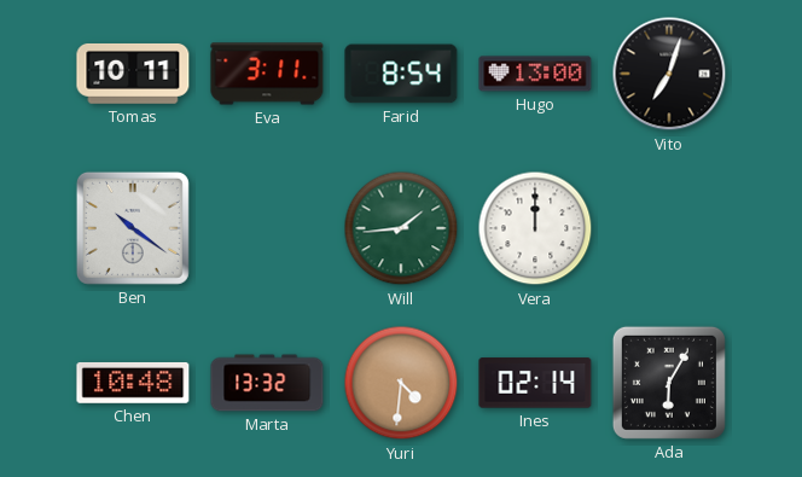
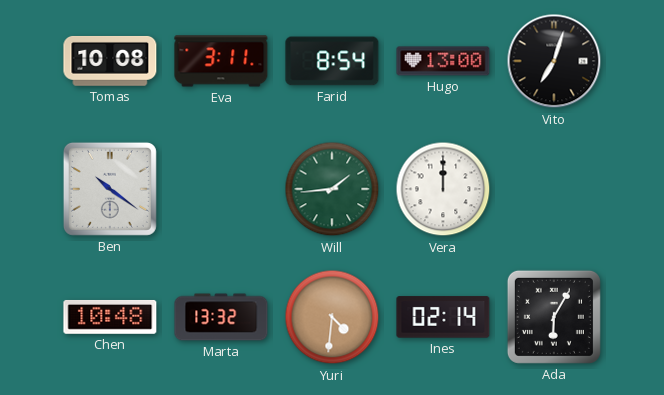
Tomas: 10:11 -> 10:08
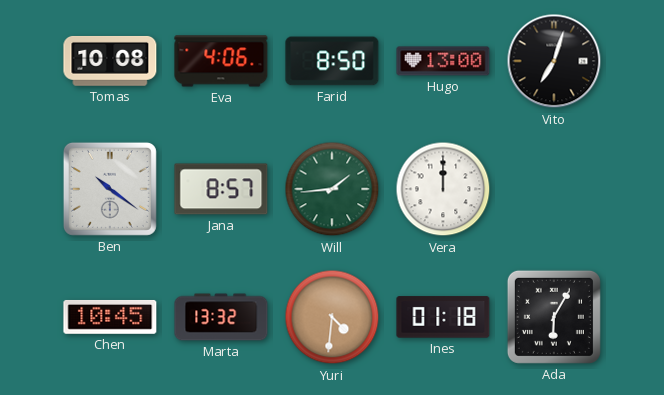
Eva: 3:11 -> 4:06
Farid: 8:54 -> 8:50
Jana: none -> 8:57
Chen: 10:48 -> 10:45
Ines: 02:14 -> 01:18
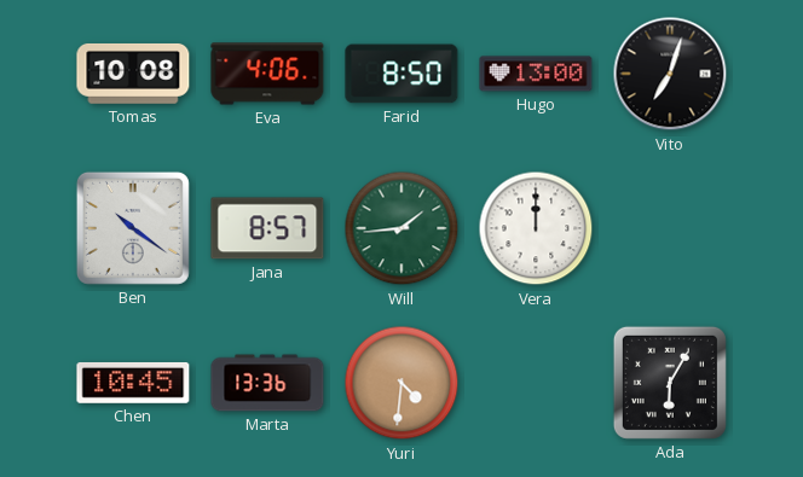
Marta: 13:32 -> 13:36
Ines: 01:18 -> none
